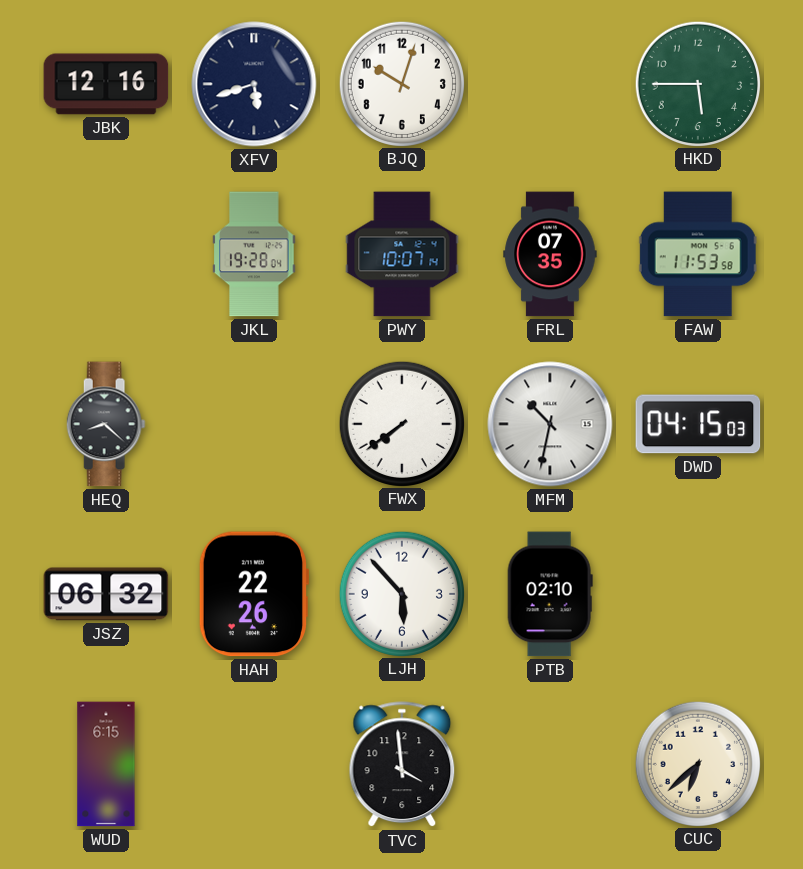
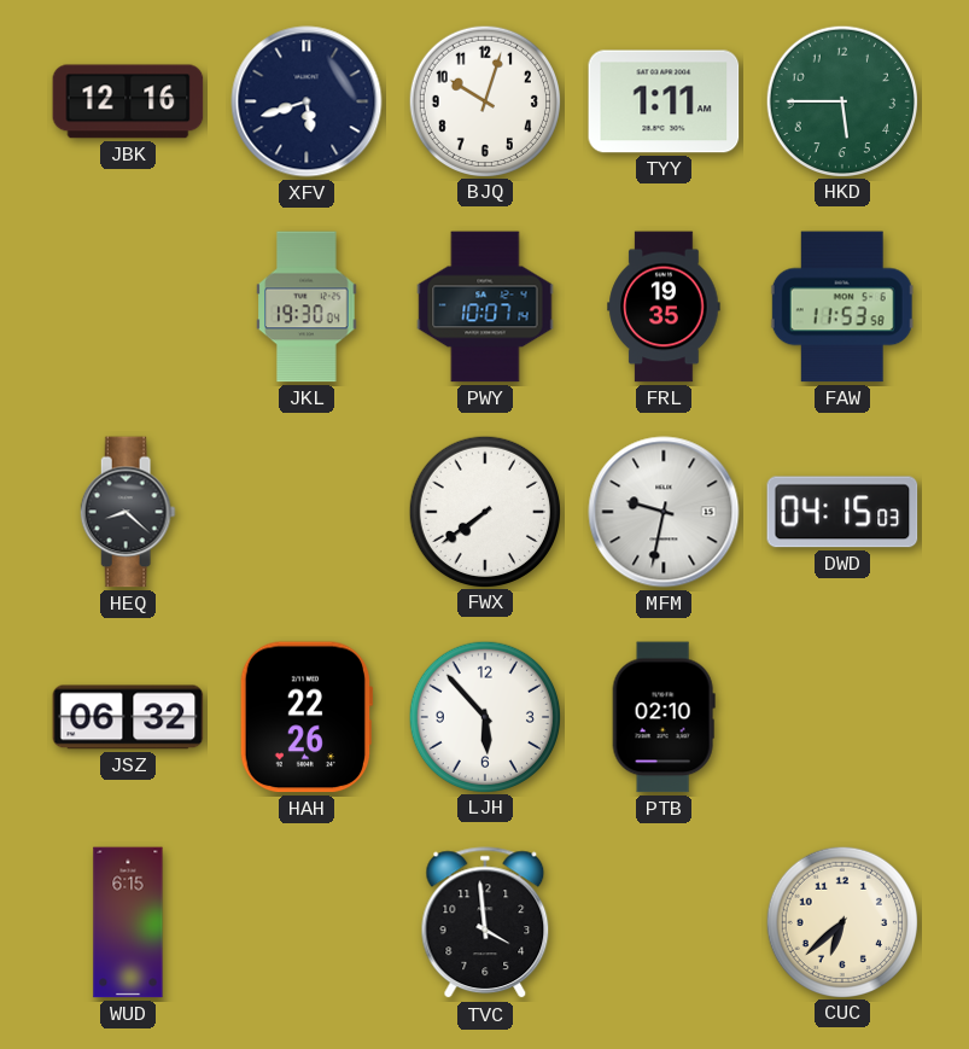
TYY: none -> 1:11
JKL: 19:28 -> 19:30
FRL: 07:35 -> 19:35
MFM: 10:32 -> 9:32
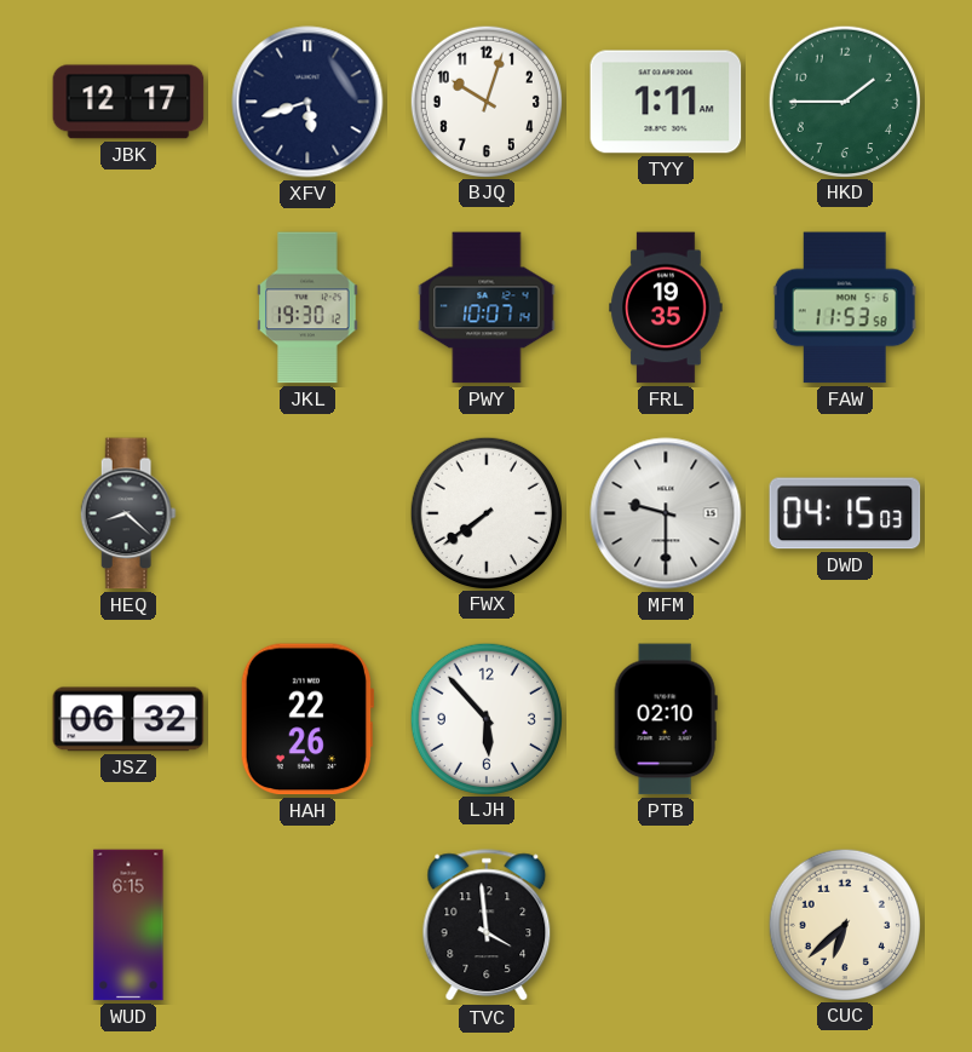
JBK: 12:16 -> 12:17
HKD: 5:45 -> 1:45
JKL: 19:30:04 -> 19:30:12
MFM: 9:32 -> 9:30
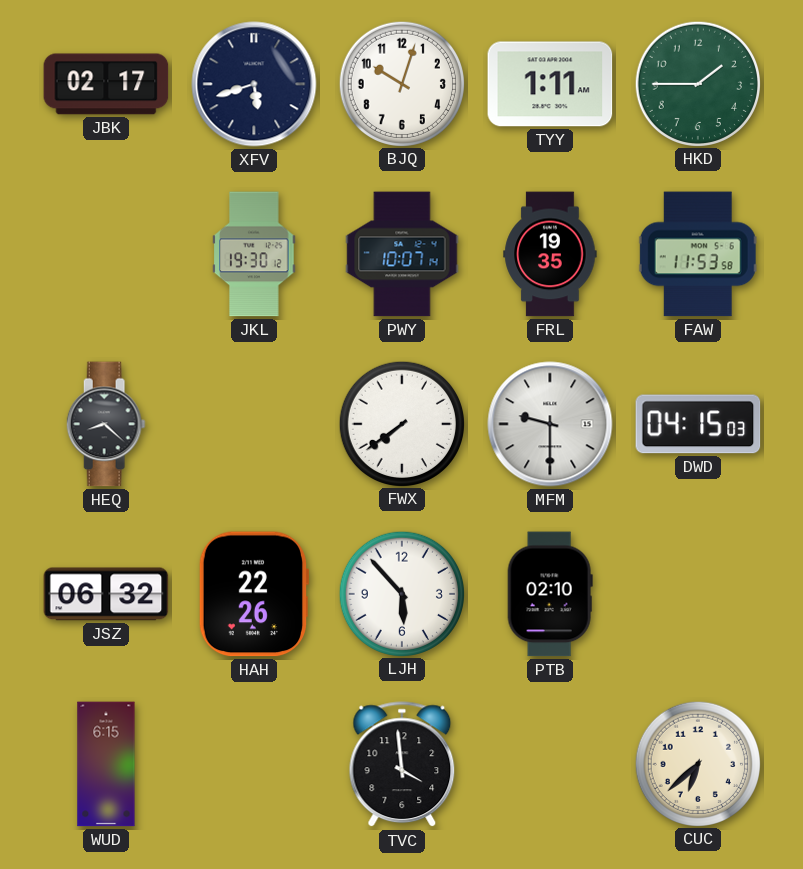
JBK: 12:17 -> 02:17
